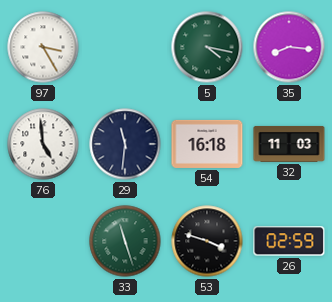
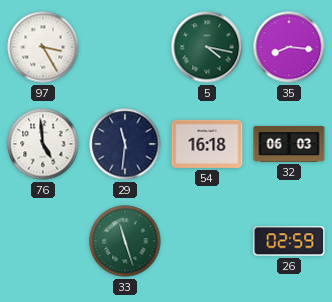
32: 11:03 -> 06:03
53: 3:48 -> none
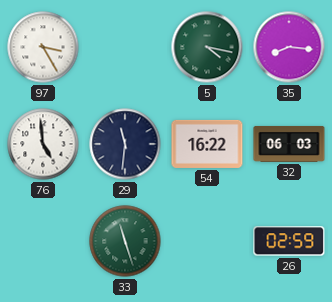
54: 16:18 -> 16:22
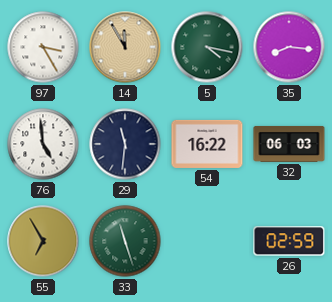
14: none -> 11:55
55: none -> 6:55
